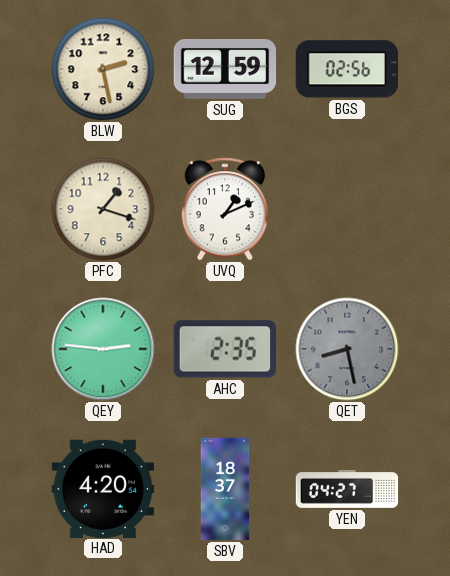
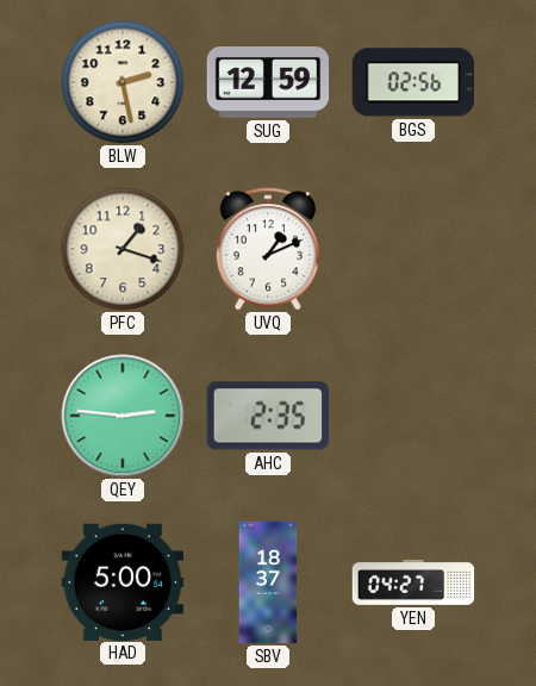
QET: 8:28 -> none
HAD: 4:20 -> 5:00
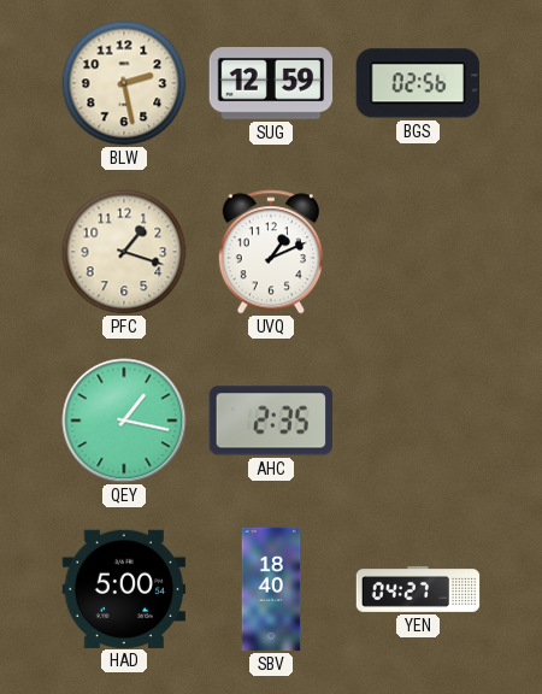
QEY: 2:46 -> 1:17
SBV: 18:37 -> 18:40
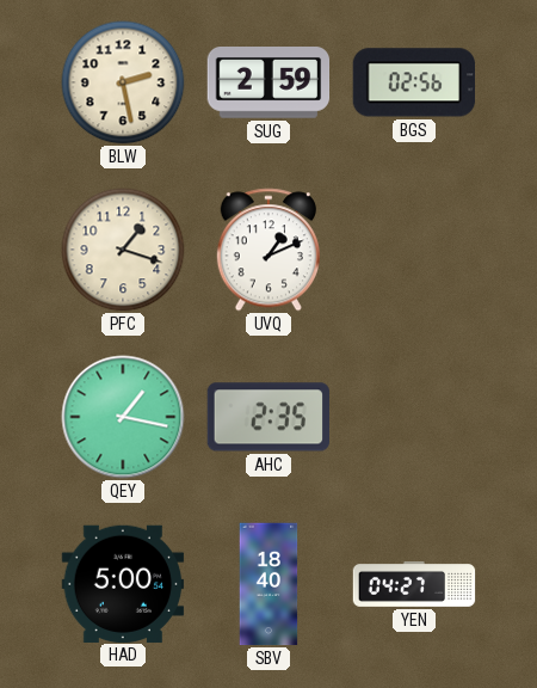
SUG: 12:59 -> 2:59
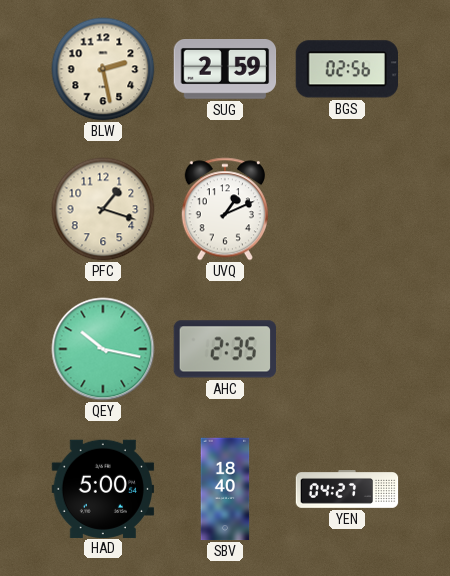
QEY: 1:17 -> 10:17
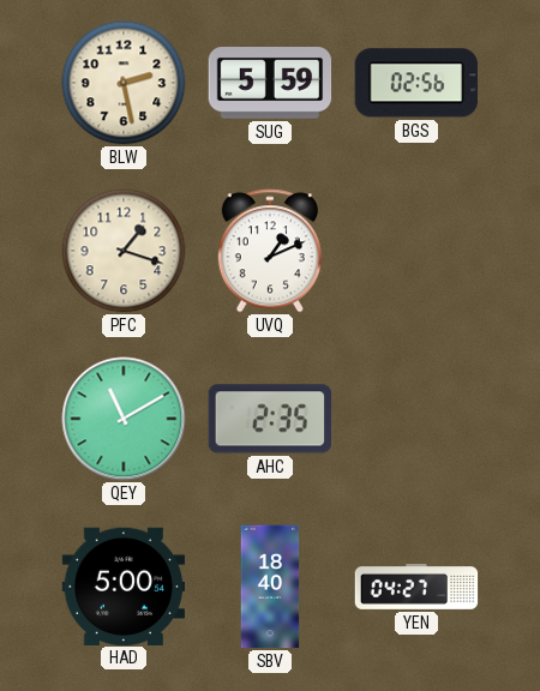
SUG: 2:59 -> 5:59
QEY: 10:17 -> 11:10
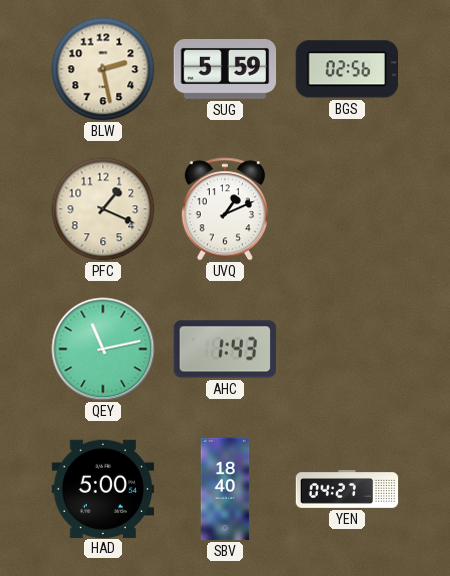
PFC: 1:18 -> 1:19
QEY: 11:10 -> 11:13
AHC: 2:35 -> 1:43
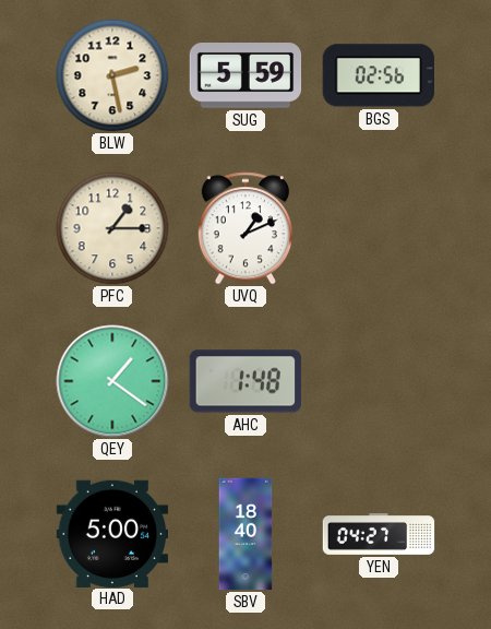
PFC: 1:19 -> 1:15
QEY: 11:13 -> 1:21
AHC: 1:43 -> 1:48
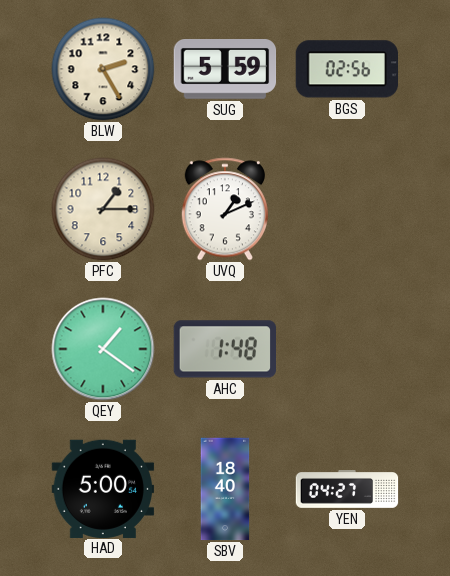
BLW: 2:28 -> 2:25
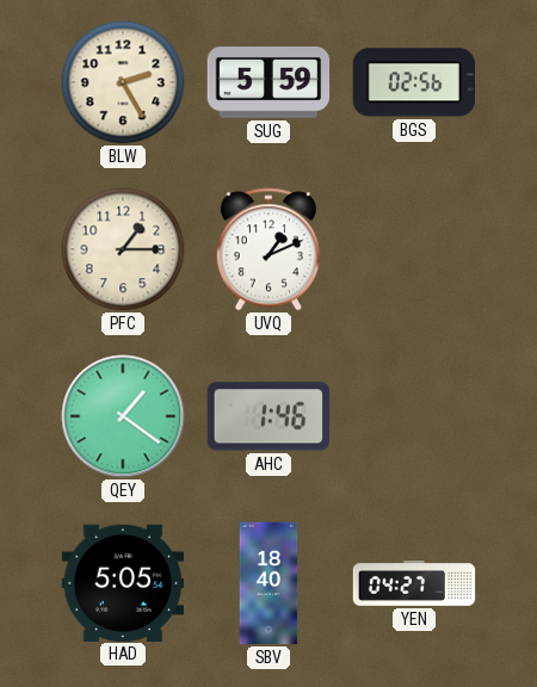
AHC: 1:48 -> 1:46
HAD: 5:00 -> 5:05
